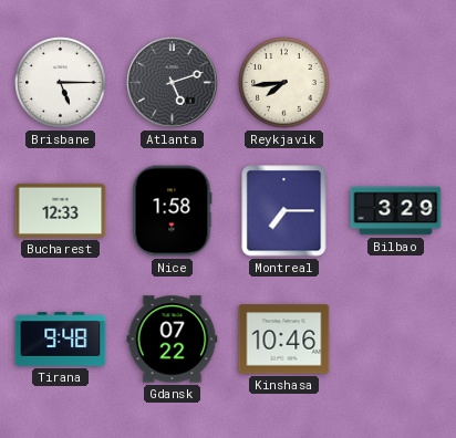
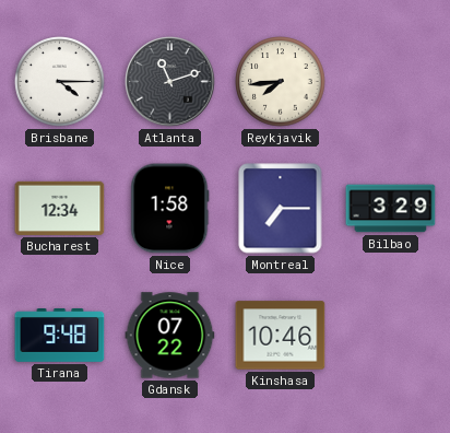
Brisbane: 5:15 -> 4:15
Atlanta: 5:12 -> 11:12
Bucharest: 12:33 -> 12:34
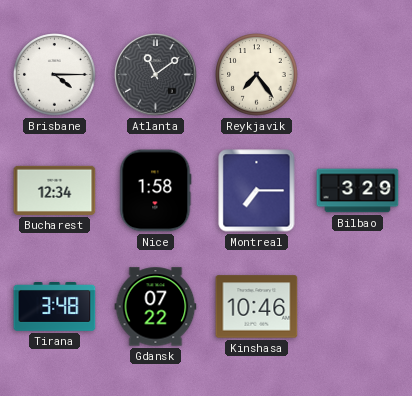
Atlanta: 11:12 -> 11:09
Reykjavik: 7:44 -> 7:24
Tirana: 9:48 -> 3:48
